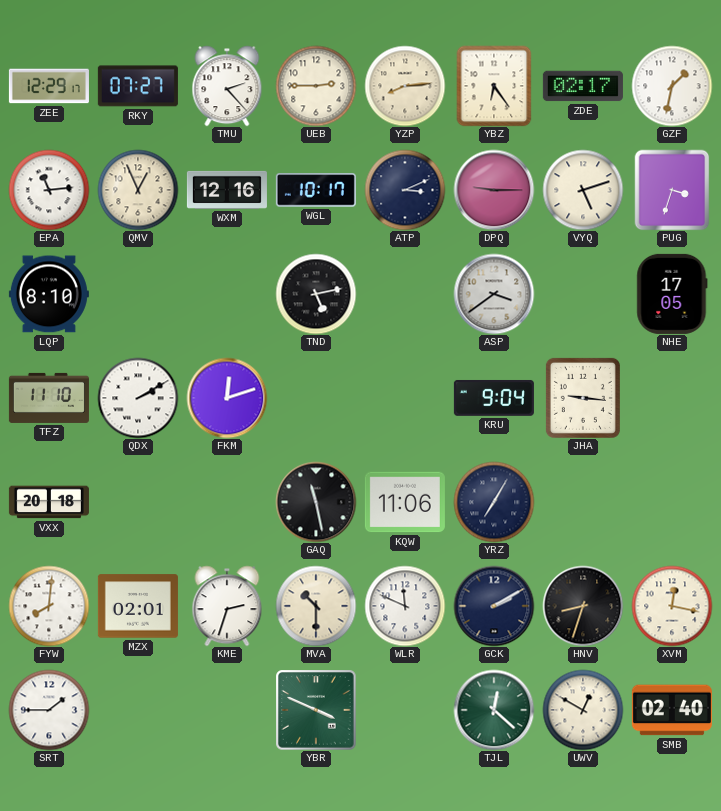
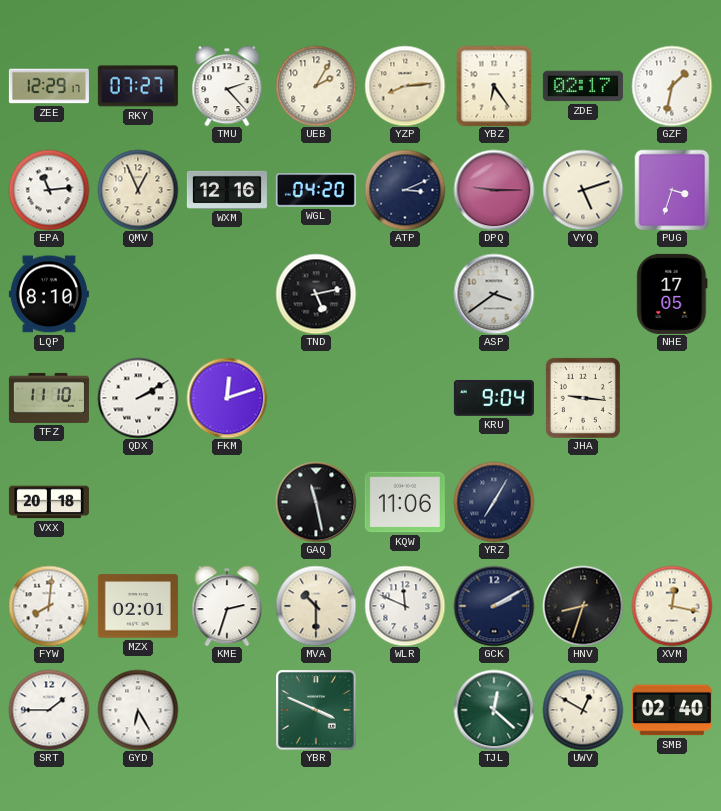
UEB: 2:45 -> 2:05
WGL: 10:17 -> 04:20
GYD: none -> 6:25
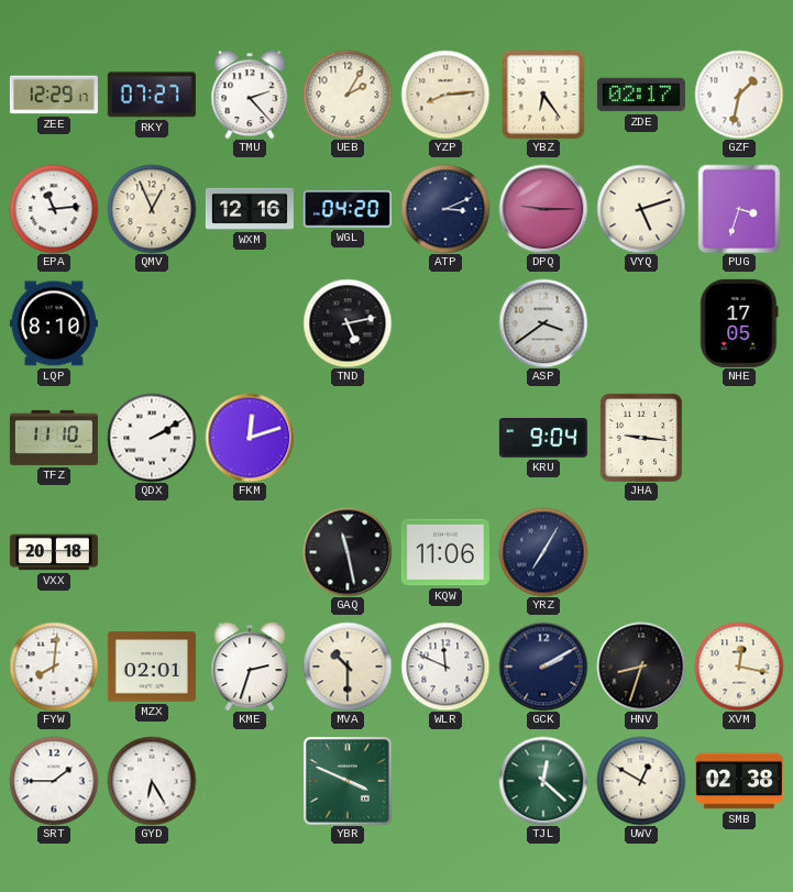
SMB: 02:40 -> 02:38
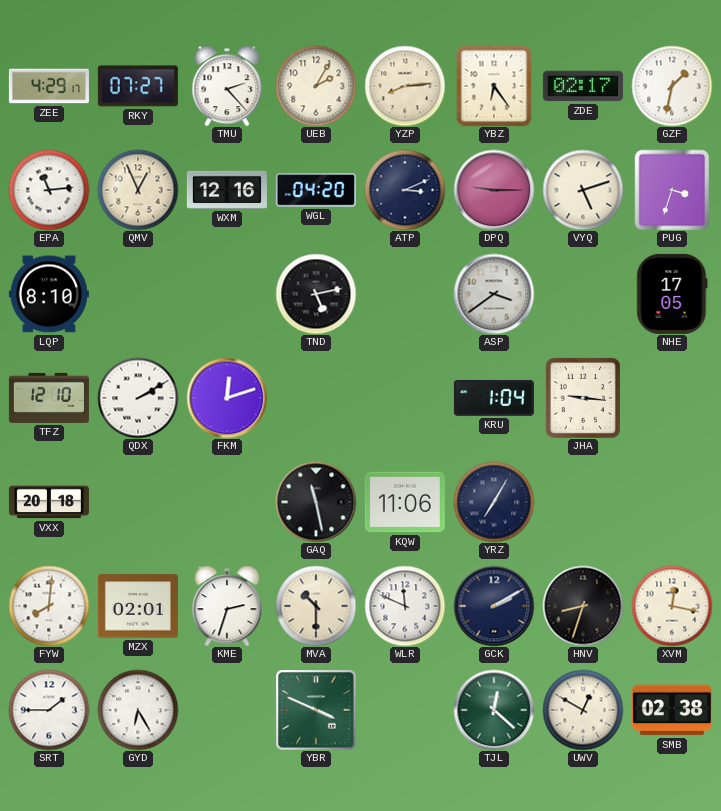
ZEE: 12:29 -> 4:29
TFZ: 11:10 -> 12:10
KRU: 9:04 -> 1:04
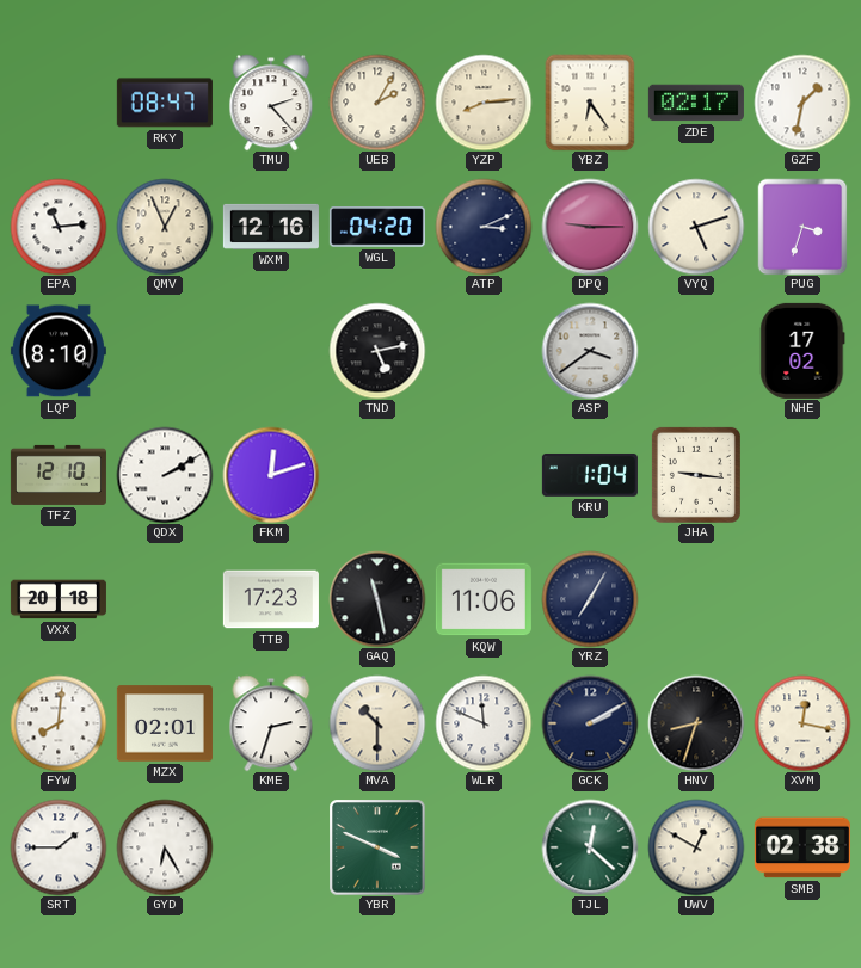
ZEE: 4:29 -> none
RKY: 07:27 -> 08:47
NHE: 17:05 -> 17:02
TTB: none -> 17:23
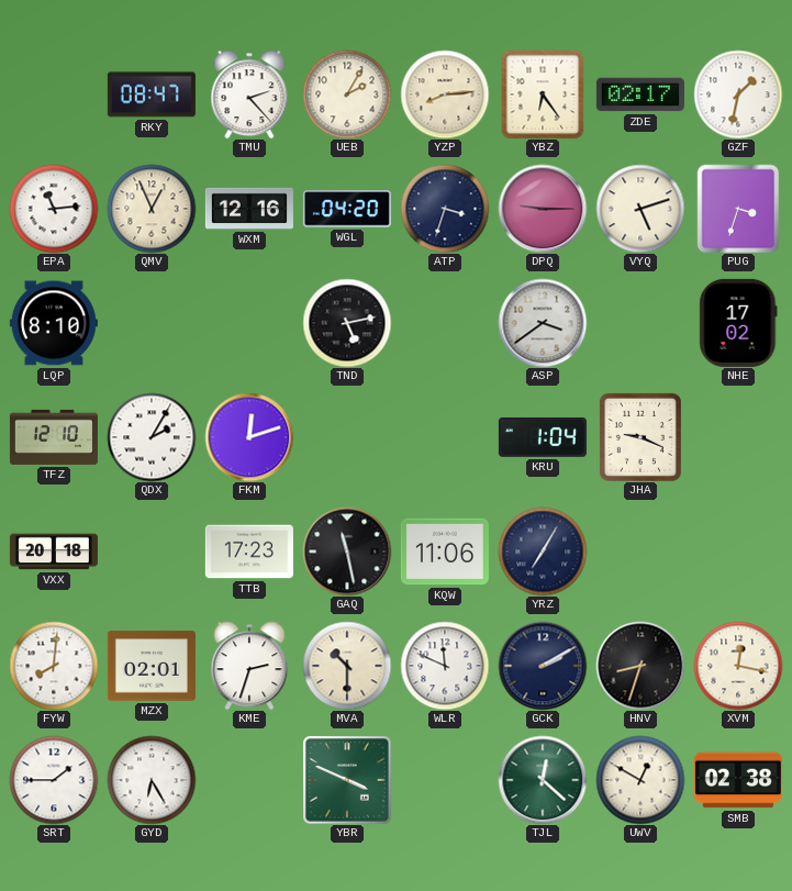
ATP: 3:11 -> 3:33
QDX: 2:10 -> 2:05
JHA: 9:16 -> 9:19
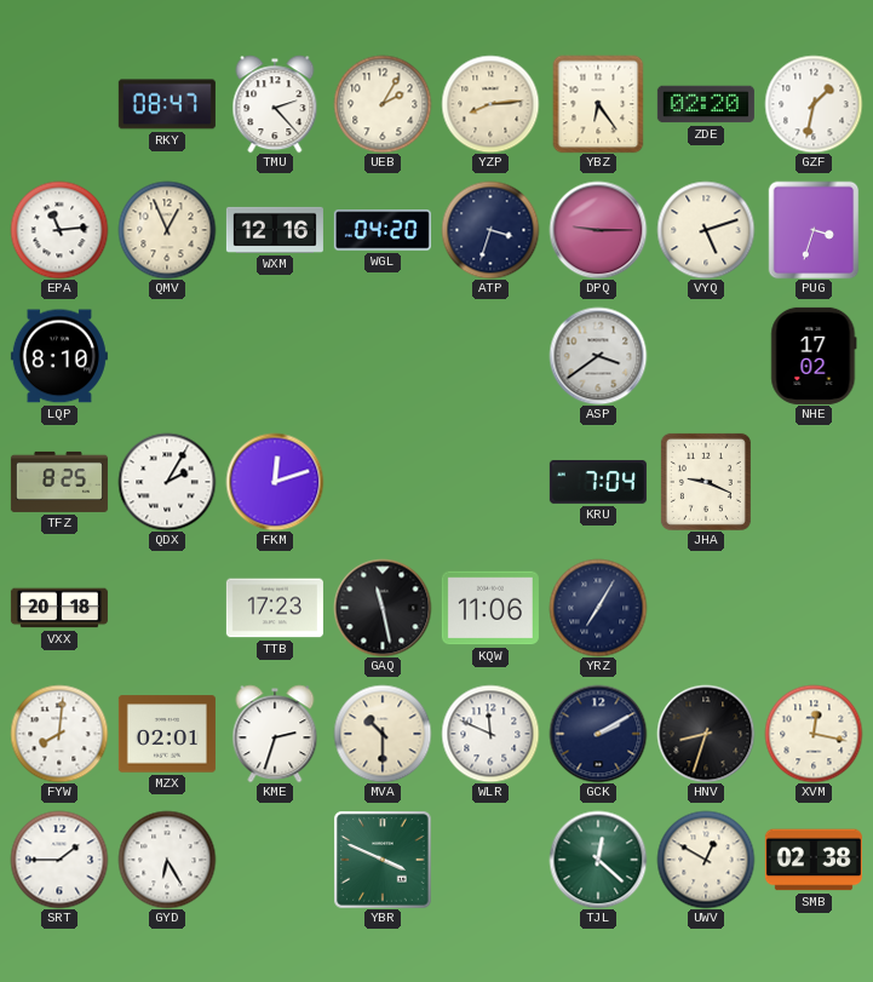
ZDE: 02:17 -> 02:20
TND: 5:13 -> none
TFZ: 12:10 -> 8:25
KRU: 1:04 -> 7:04
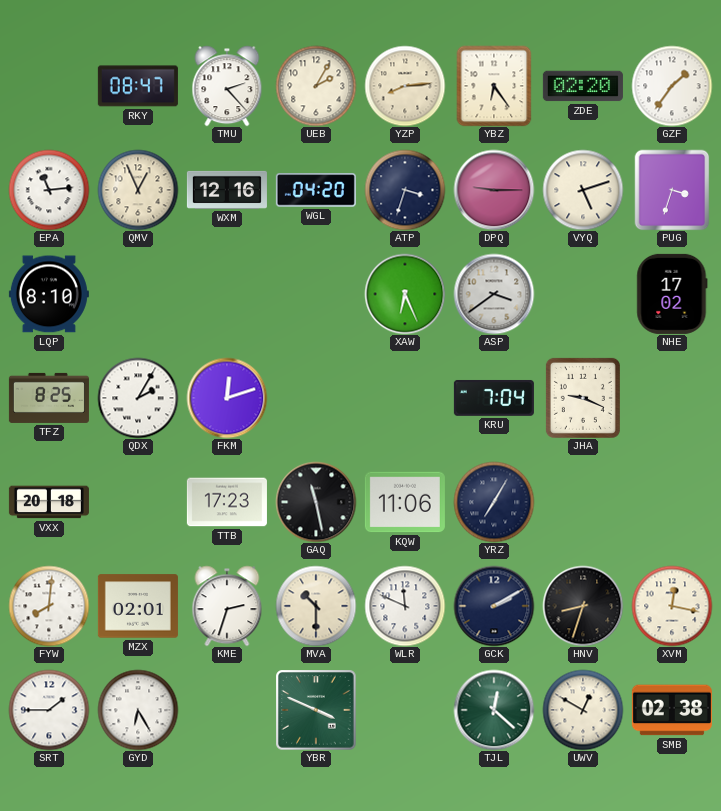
GZF: 1:32 -> 1:36
XAW: none -> 6:26
